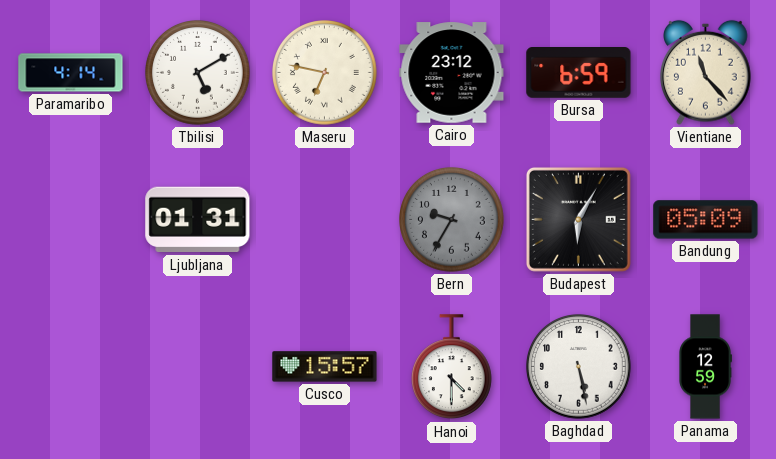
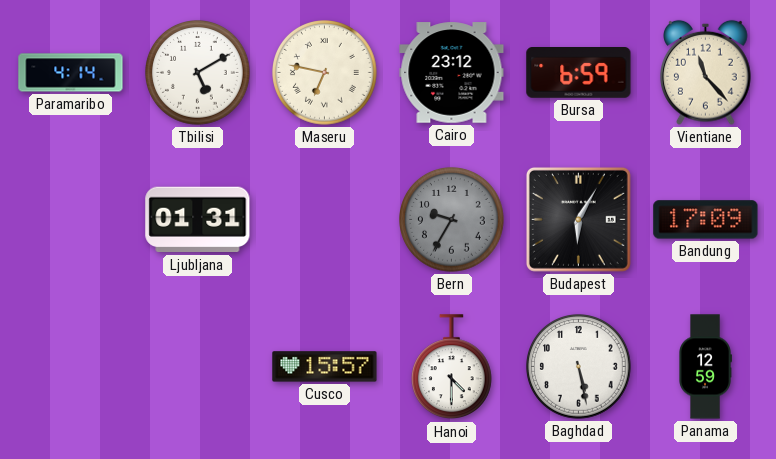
Bandung: 05:09 -> 17:09
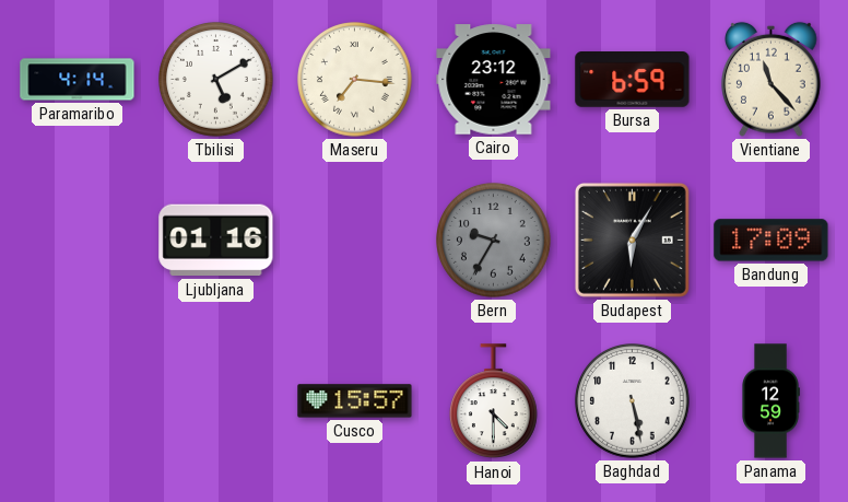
Maseru: 6:47 -> 7:16
Ljubljana: 01:31 -> 01:16
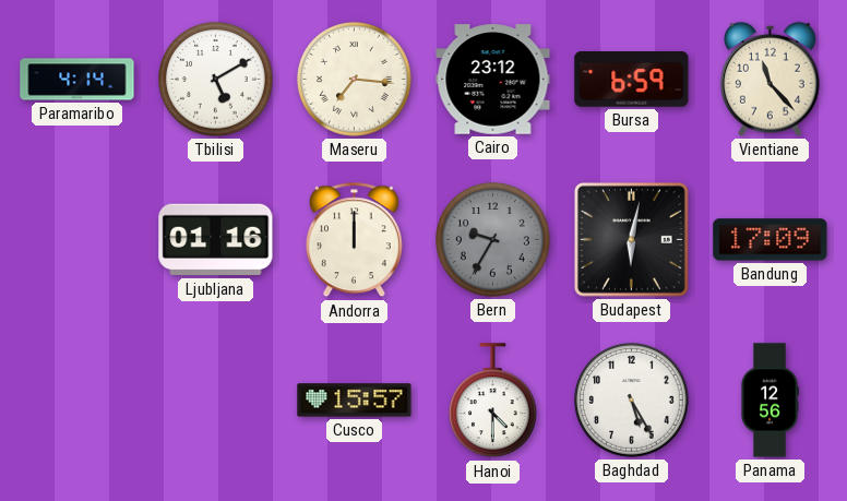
Andorra: none -> 12:00
Budapest: 6:05 -> 6:02
Baghdad: 5:28 -> 5:25
Panama: 12:59 -> 12:56
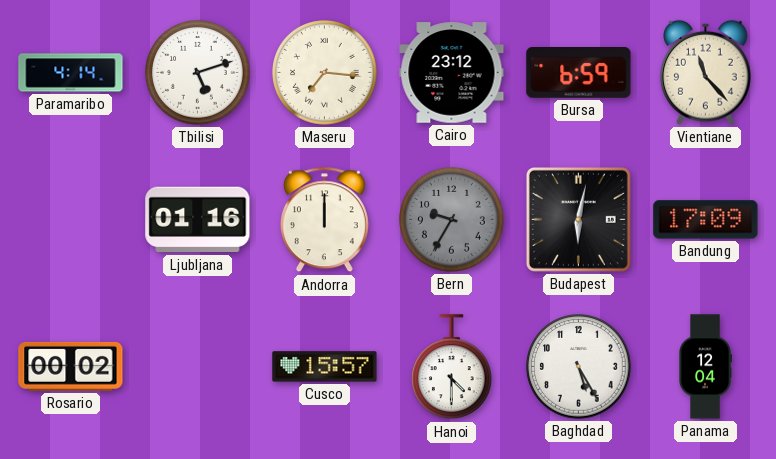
Tbilisi: 5:10 -> 5:12
Rosario: none -> 00:02
Panama: 12:56 -> 12:04
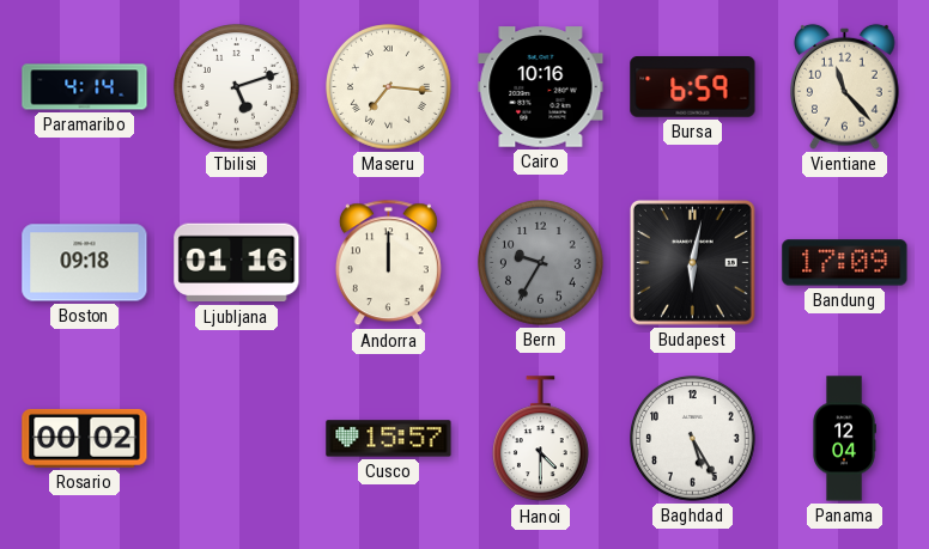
Cairo: 23:12 -> 10:16
Boston: none -> 09:18
